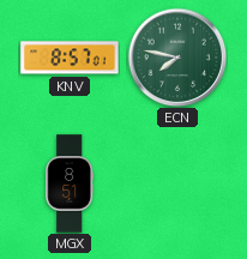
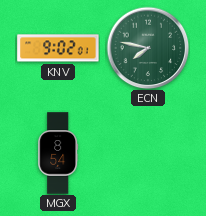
KNV: 8:57 -> 9:02
MGX: 8:51 -> 8:54
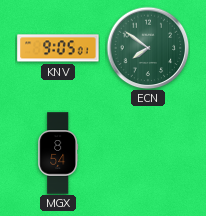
KNV: 9:02 -> 9:05
ECN: 7:47 -> 7:51
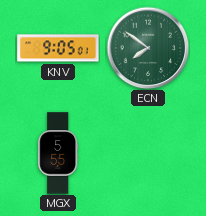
MGX: 8:54 -> 5:55
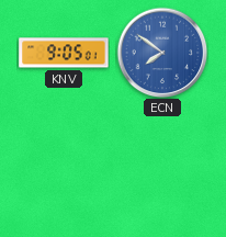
ECN dial: green -> blue
MGX: 5:55 -> none
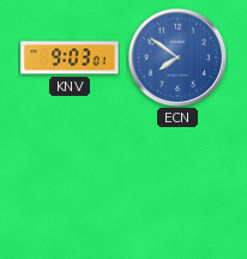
KNV: 9:05 -> 9:03
